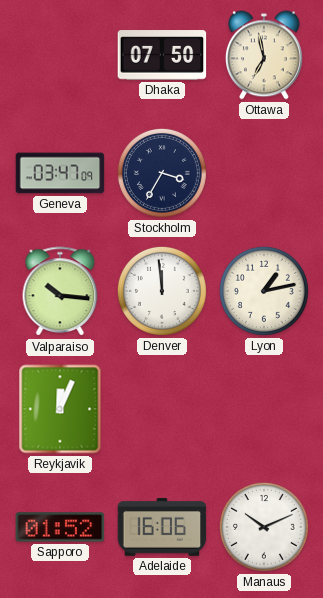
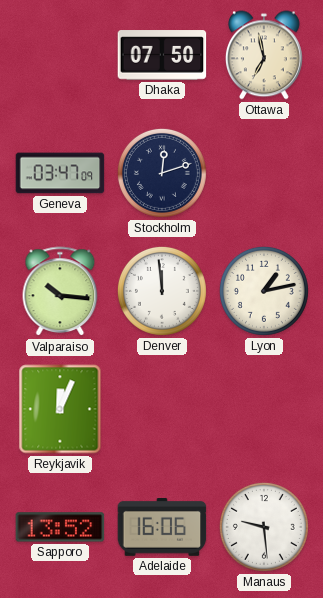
Stockholm: 3:35 -> 12:12
Sapporo: 01:52 -> 13:52
Manaus: 10:11 -> 9:29
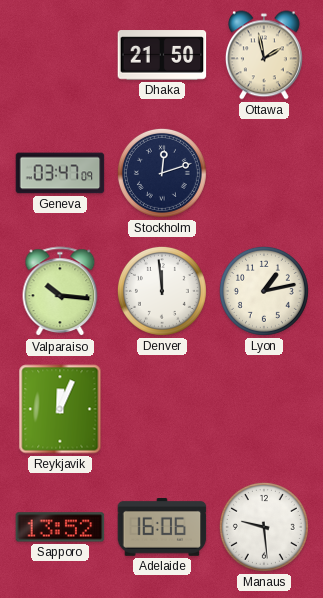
Dhaka: 07:50 -> 21:50
Ottawa: 6:58 -> 1:58
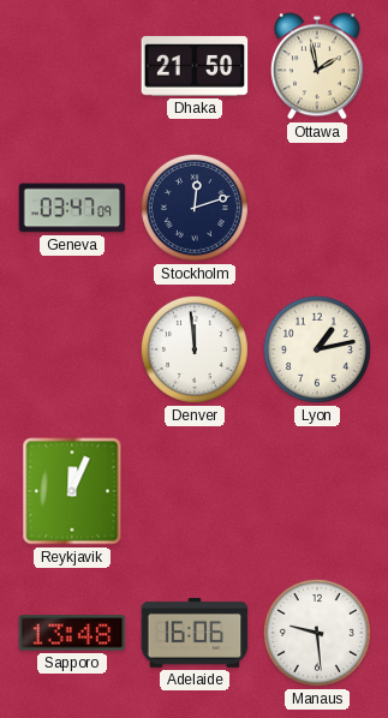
Valparaiso: 10:16 -> none
Sapporo: 13:52 -> 13:48
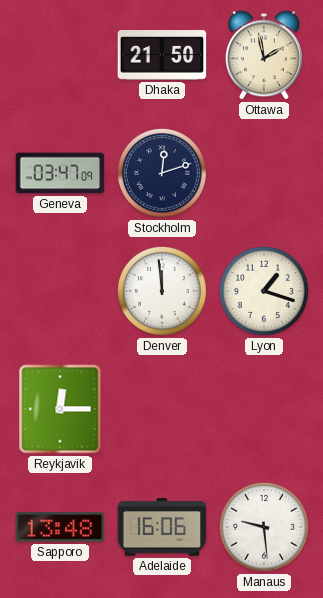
Lyon: 1:13 -> 1:18
Reykjavik: 12:04 -> 12:15
